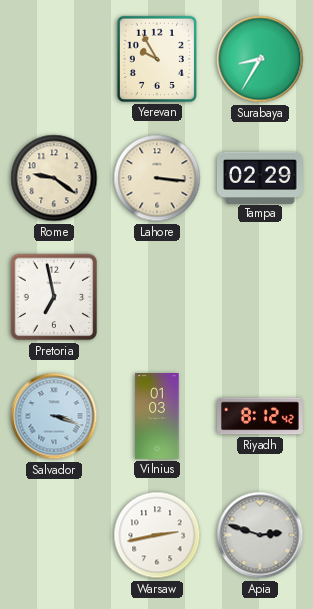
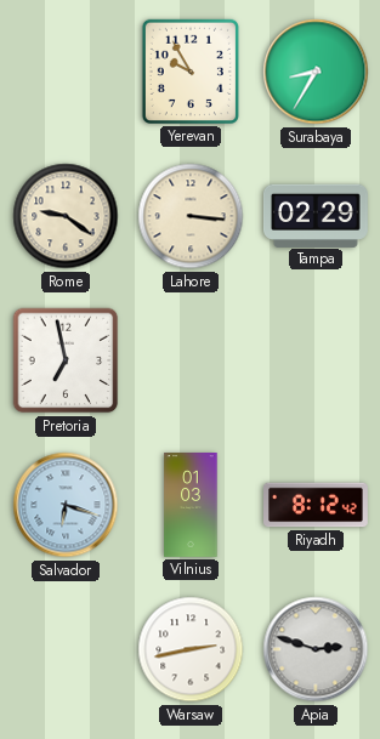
Salvador: 3:18 -> 6:18
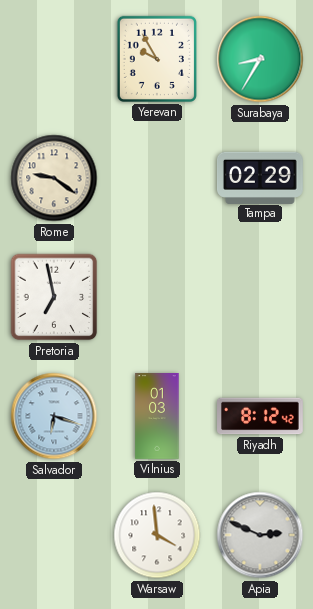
Lahore: 3:16 -> none
Warsaw: 2:43 -> 3:59
Apia: 2:48 -> 2:49
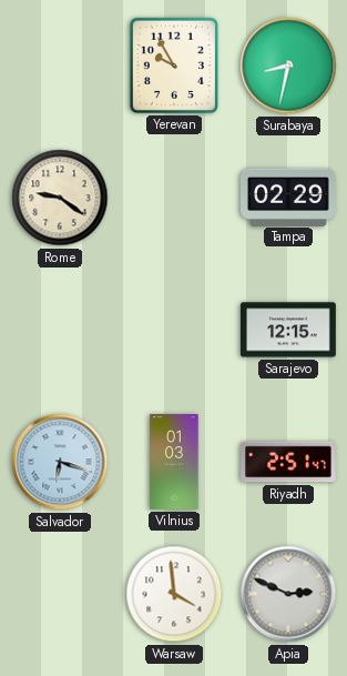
Surabaya: 8:35 -> 8:32
Pretoria: 6:58 -> none
Sarajevo: none -> 12:15
Riyadh: 8:12 -> 2:51
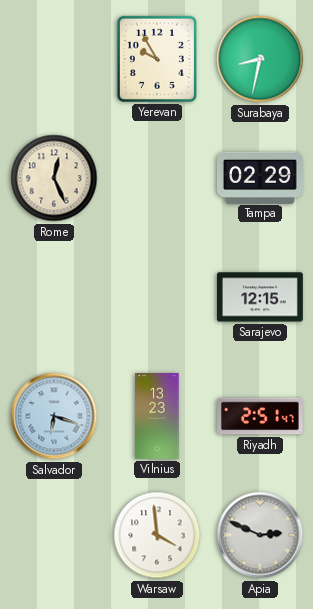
Rome: 9:21 -> 12:26
Vilnius: 01:03 -> 13:23
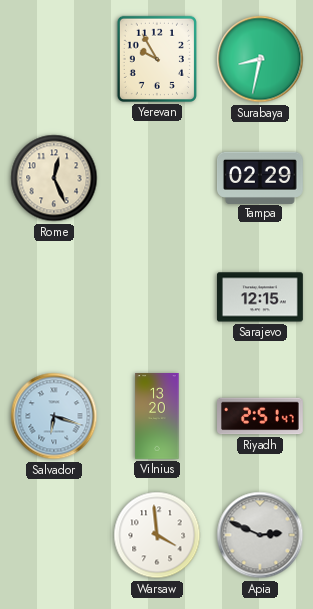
Vilnius: 13:23 -> 13:20
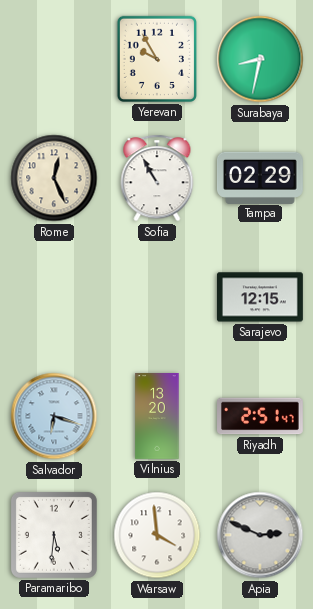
Sofia: none -> 10:55
Paramaribo: none -> 5:31
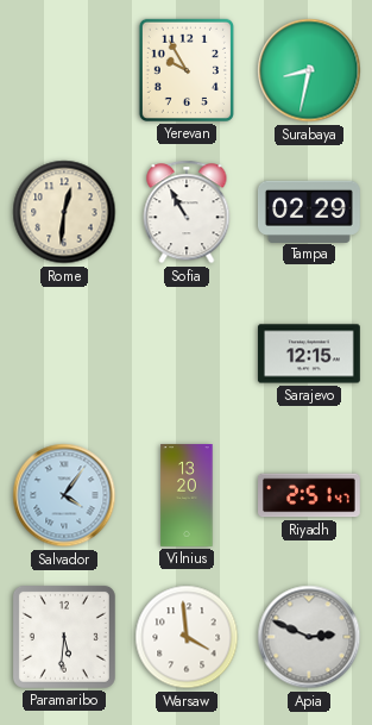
Rome: 12:26 -> 12:31
Salvador: 6:18 -> 4:06
